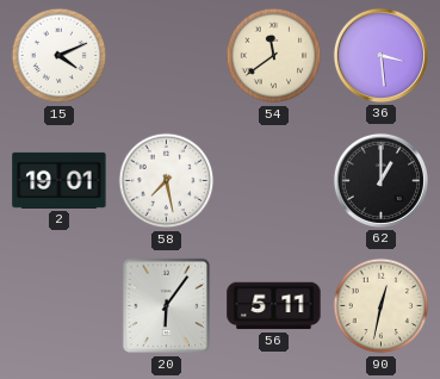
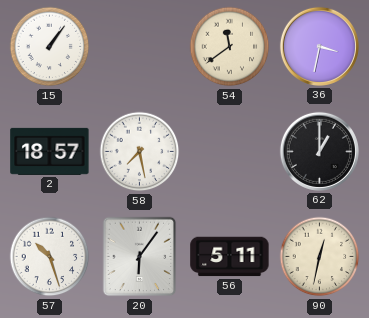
15: 4:11 -> 1:06
36: 3:29 -> 3:32
2: 19:01 -> 18:57
57: none -> 10:27
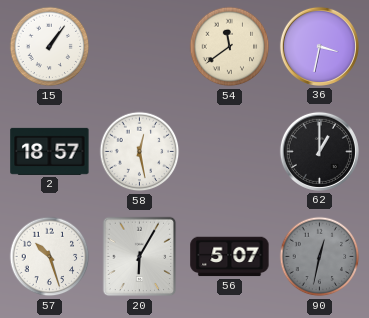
58: 7:28 -> 12:28
20: 6:06 -> 6:05
56: 5:11 -> 5:07
90 dial: cream -> grey
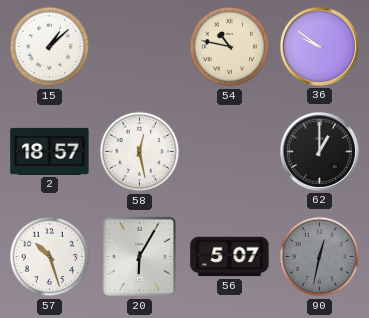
15: 1:06 -> 1:08
54: 11:39 -> 10:47
36: 3:32 -> 9:51
